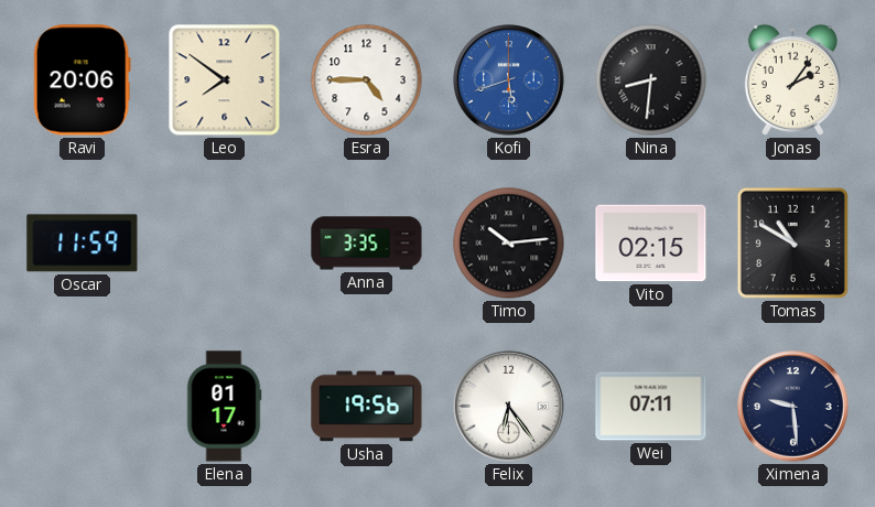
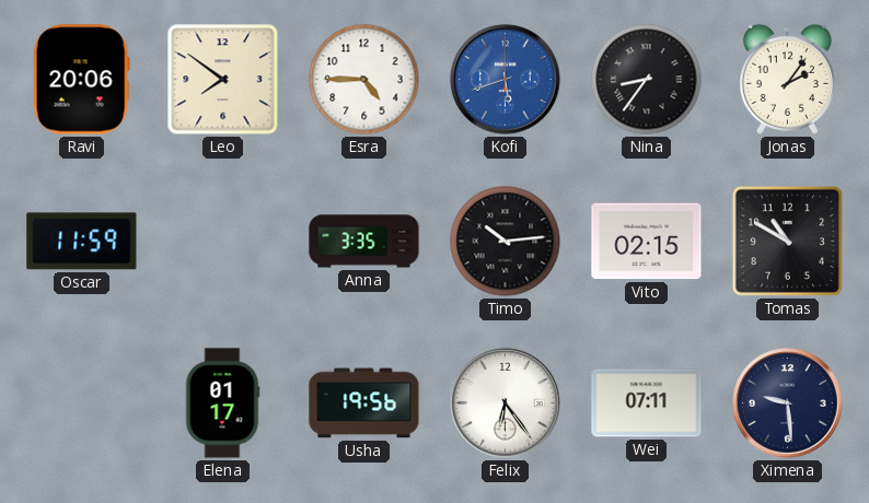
Nina: 8:31 -> 8:36
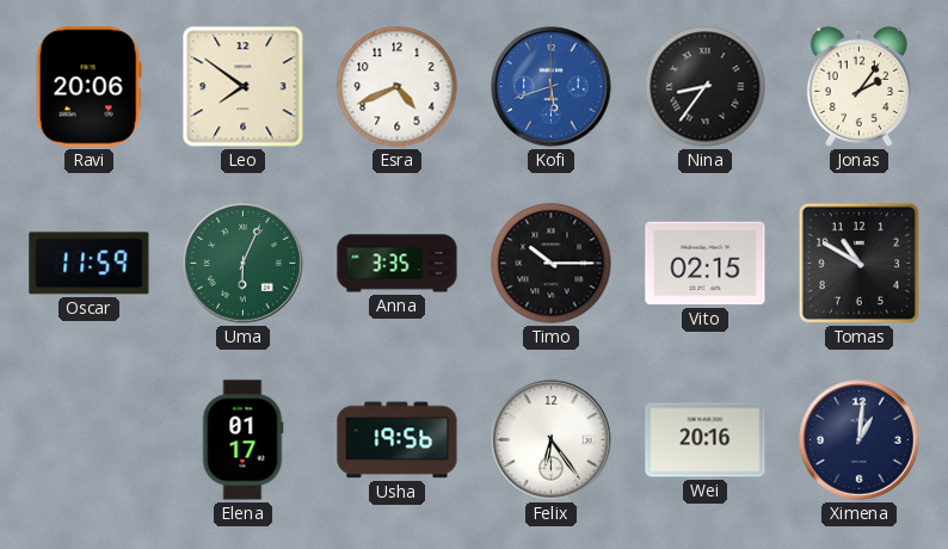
Esra: 4:45 -> 4:41
Uma: none -> 6:04
Timo: 10:14 -> 10:15
Wei: 07:11 -> 20:16
Ximena: 9:29 -> 1:01
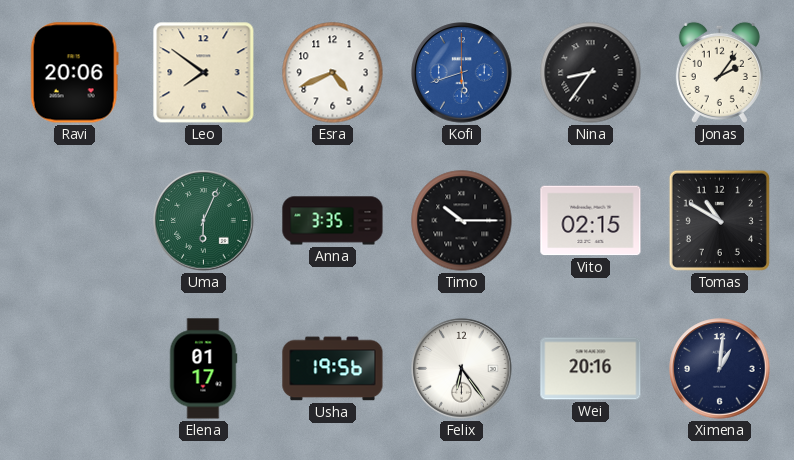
Oscar: 11:59 -> none
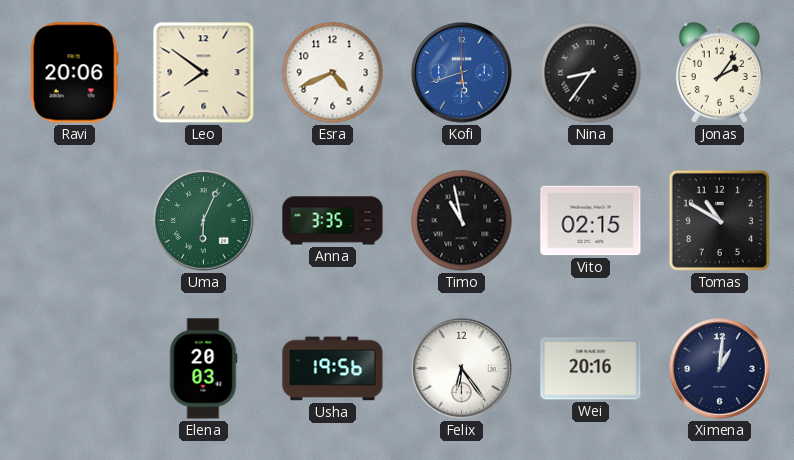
Timo: 10:15 -> 10:58
Elena: 01:17 -> 20:03
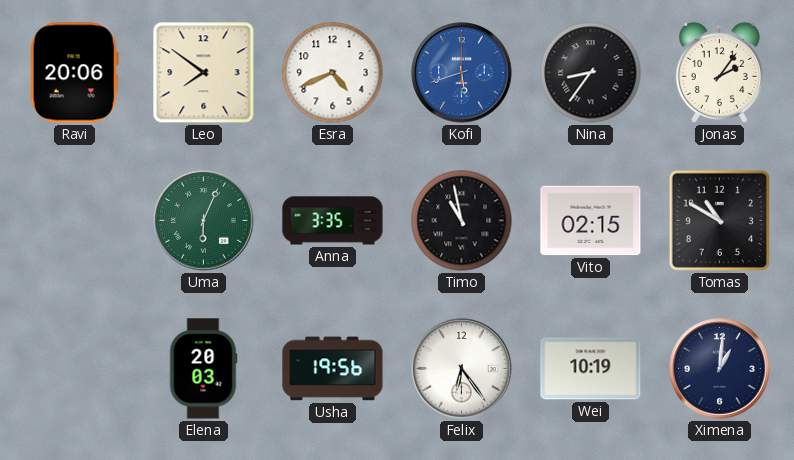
Wei: 20:16 -> 10:19
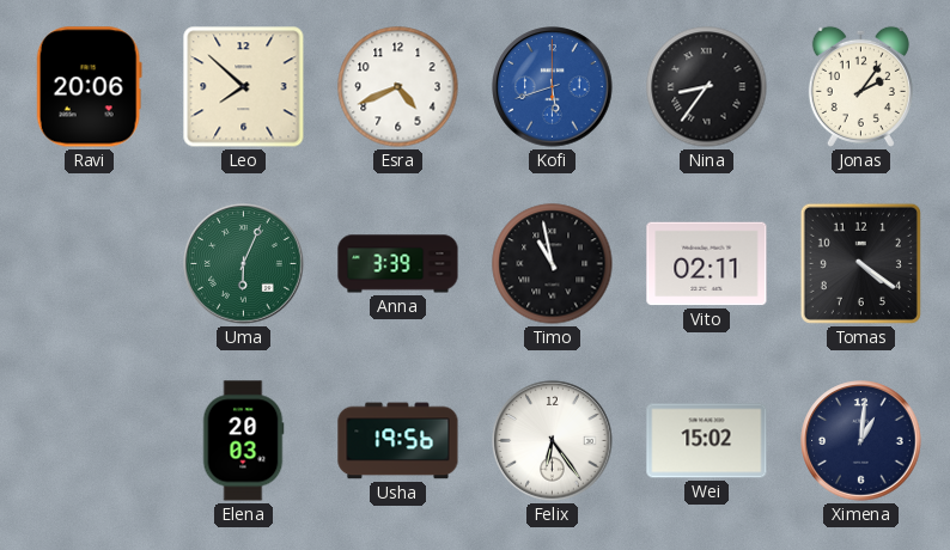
Leo: 7:51 -> 7:52
Anna: 3:35 -> 3:39
Vito: 02:15 -> 02:11
Tomas: 10:50 -> 4:21
Wei: 10:19 -> 15:02
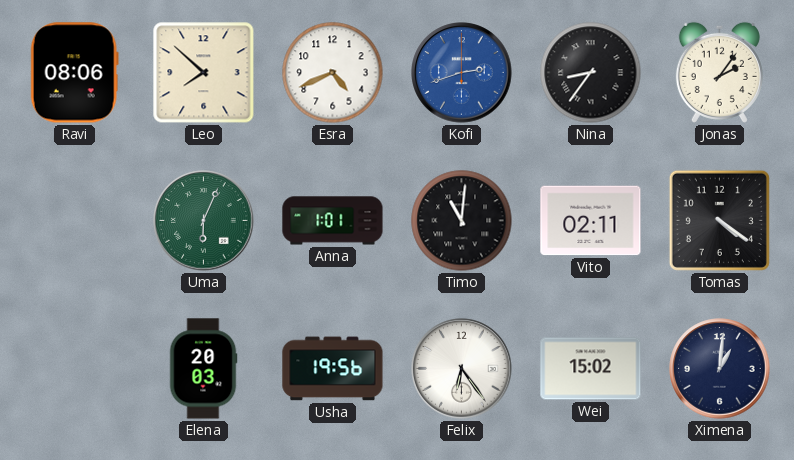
Ravi: 20:06 -> 08:06
Kofi: 5:42 -> 2:42
Anna: 3:39 -> 1:01
Timo: 10:58 -> 11:01
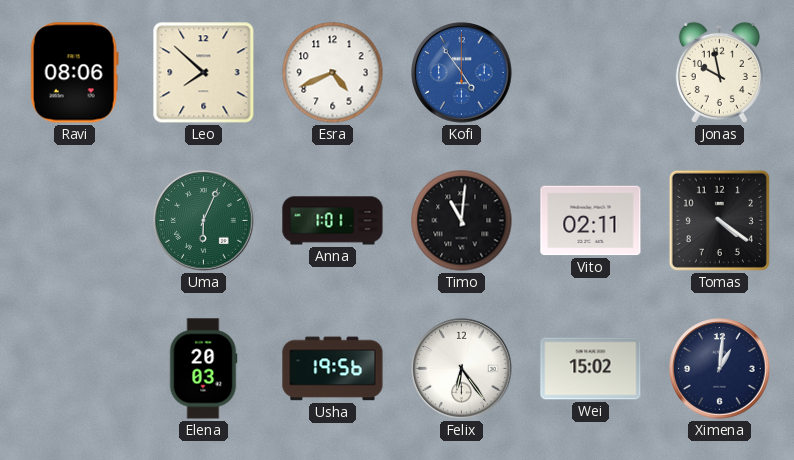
Kofi: 2:42 -> 4:54
Nina: 8:36 -> none
Jonas: 2:06 -> 9:58
